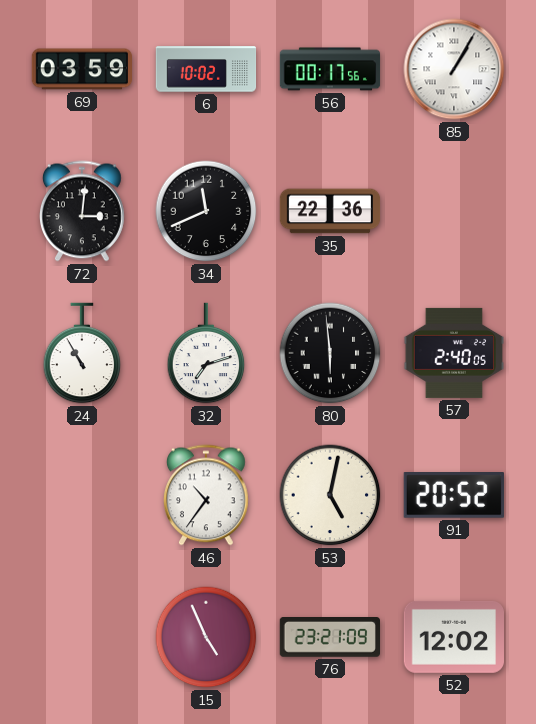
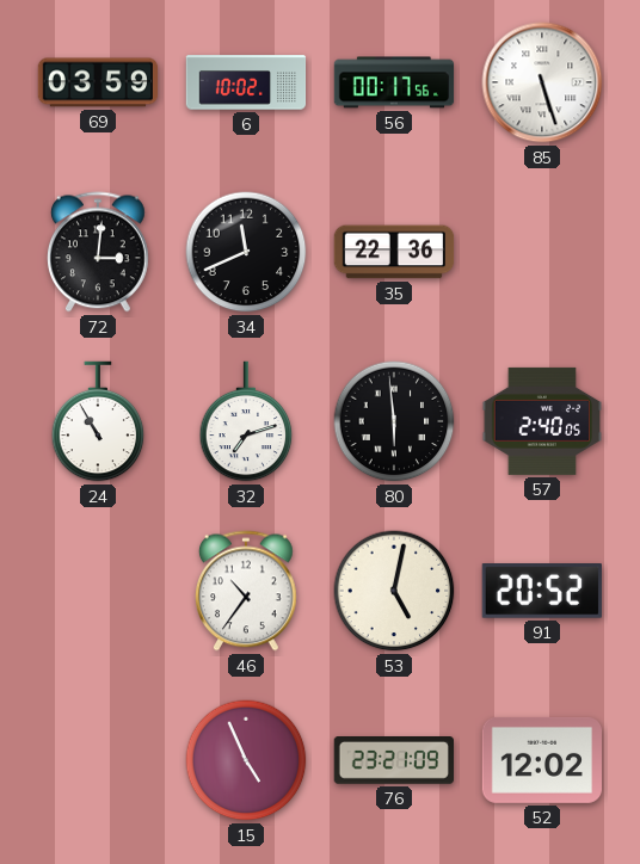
85: 1:05 -> 5:27
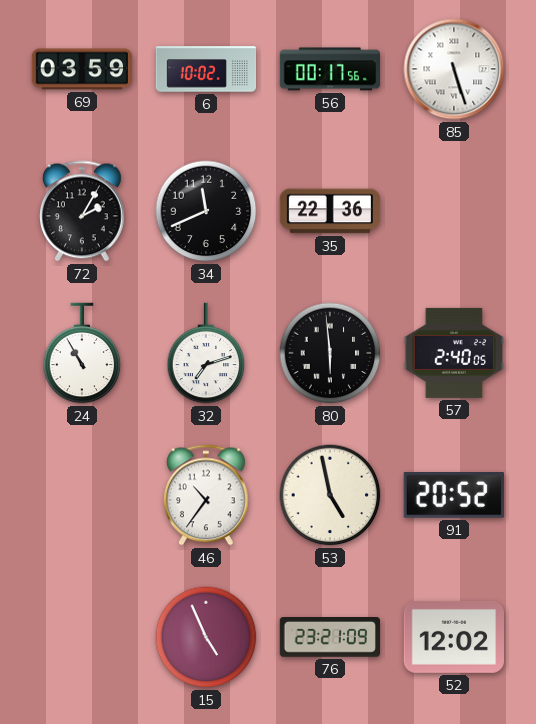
72: 3:01 -> 2:05
53: 5:02 -> 4:58
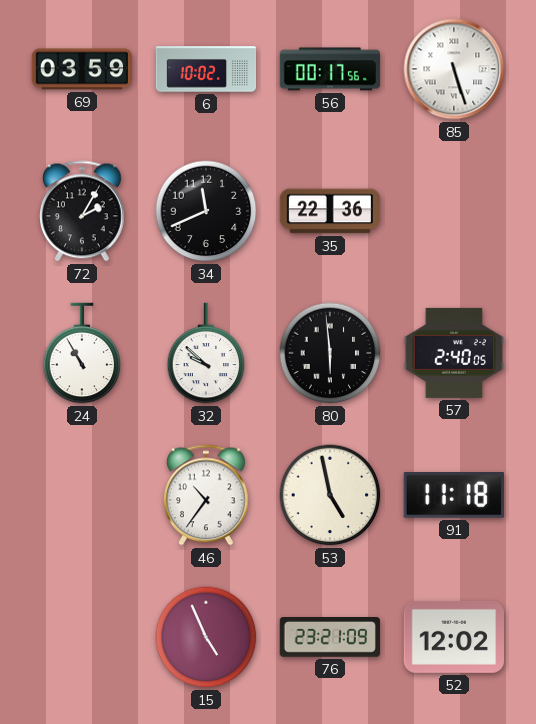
32: 7:12 -> 9:52
91: 20:52 -> 11:18
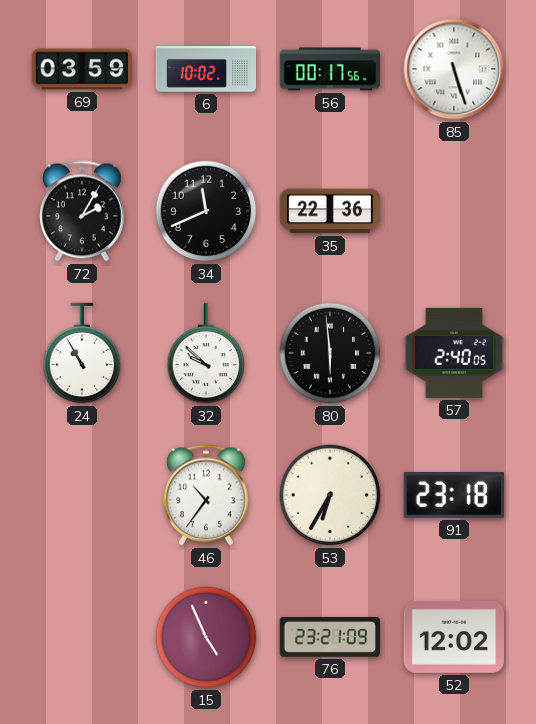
53: 4:58 -> 6:35
91: 11:18 -> 23:18
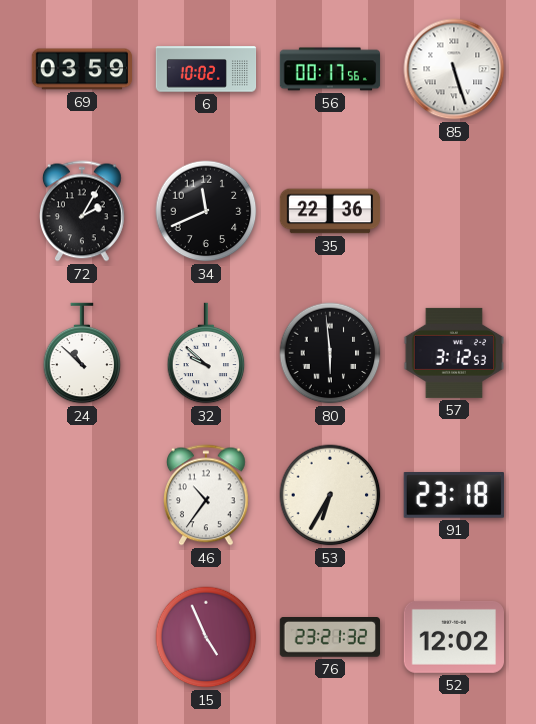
24: 10:55 -> 10:52
57: 2:40 -> 3:12
76: 23:21:09 -> 23:21:32
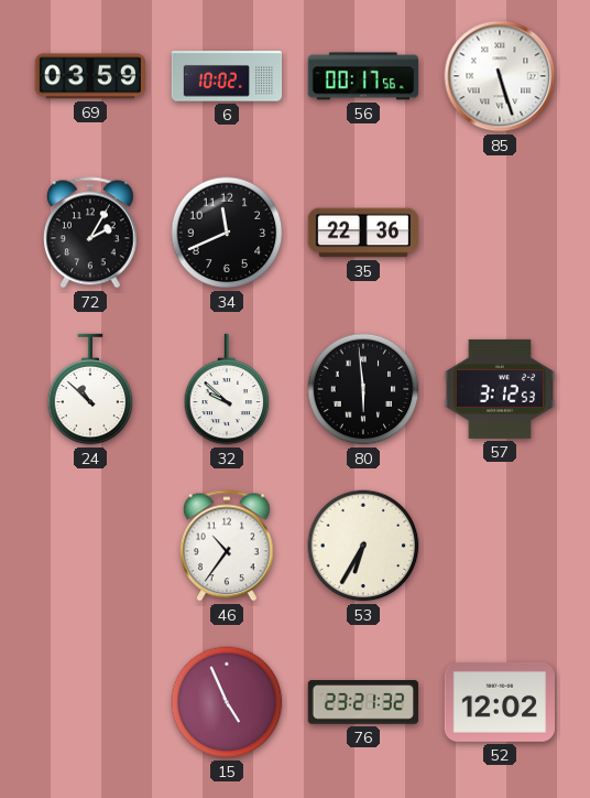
91: 23:18 -> none
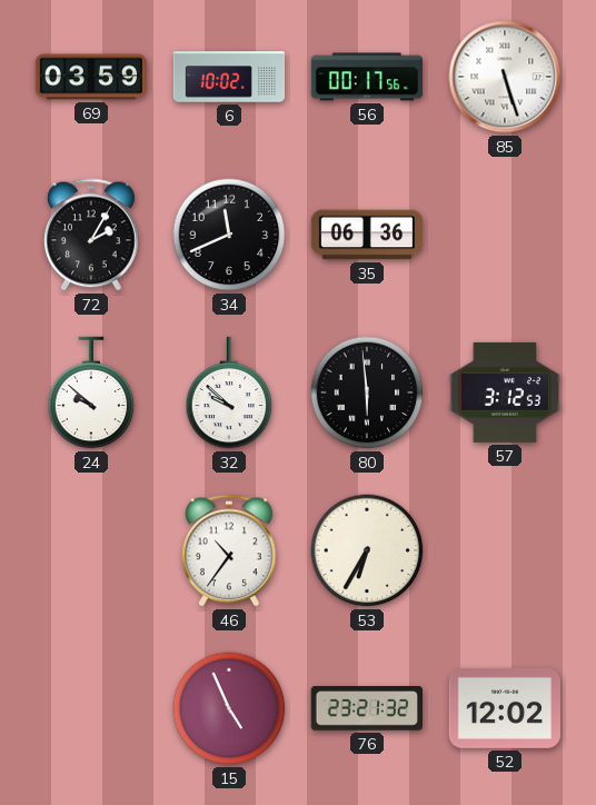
35: 22:36 -> 06:36
24: 10:52 -> 9:52
